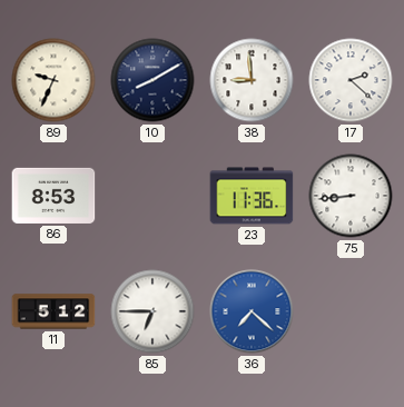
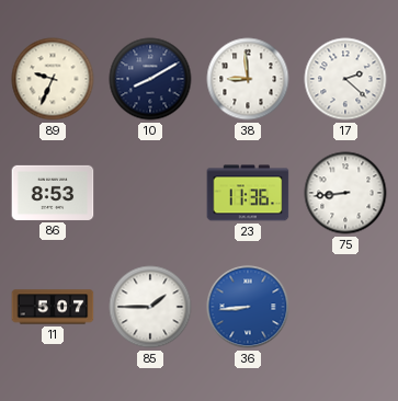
11: 5:12 -> 5:07
85: 6:45 -> 1:45
36: 7:22 -> 8:44
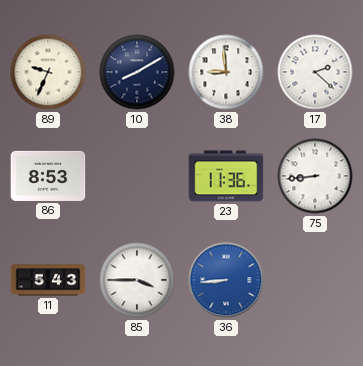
11: 5:07 -> 5:43
85: 1:45 -> 3:45
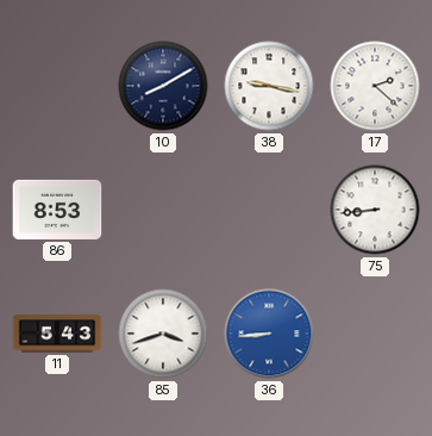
89: 9:34 -> none
38: 8:59 -> 9:17
23: 11:36 -> none
85: 3:45 -> 3:42
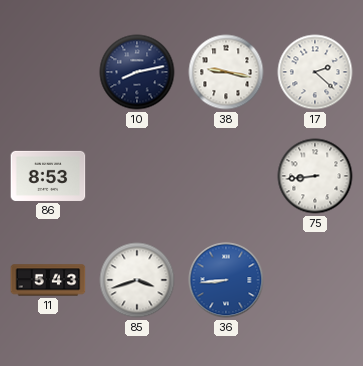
10: 8:10 -> 8:13
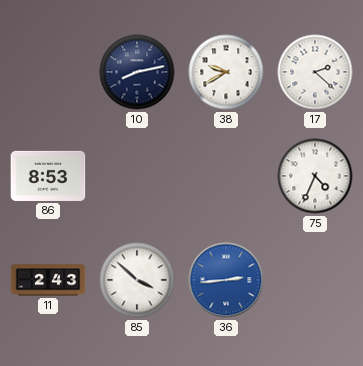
38: 9:17 -> 9:40
75: 8:44 -> 4:34
11: 5:43 -> 2:43
85: 3:42 -> 3:52
36: 8:44 -> 2:44
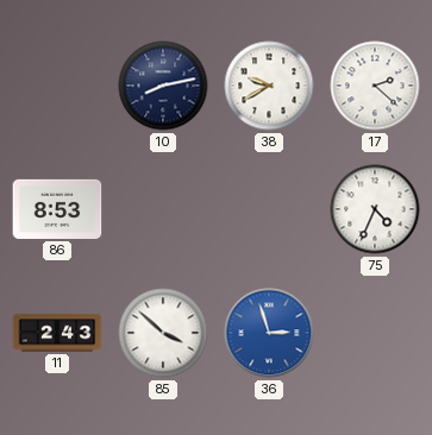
36: 2:44 -> 2:57
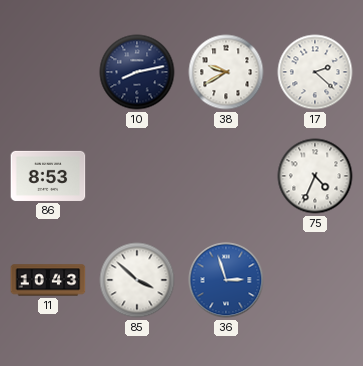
11: 2:43 -> 10:43
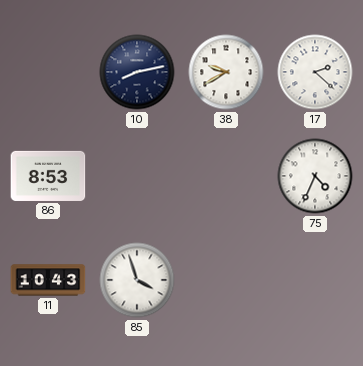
85: 3:52 -> 3:57
36: 2:57 -> none
